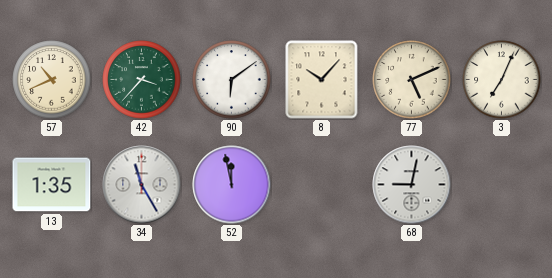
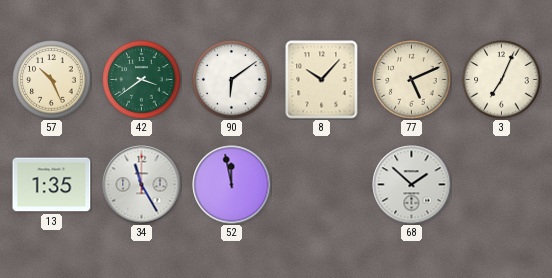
57: 10:41 -> 10:26
42: 3:37 -> 3:39
68: 9:02 -> 1:52
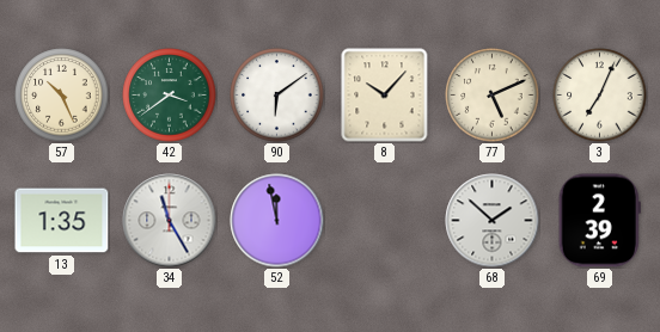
69: none -> 2:39
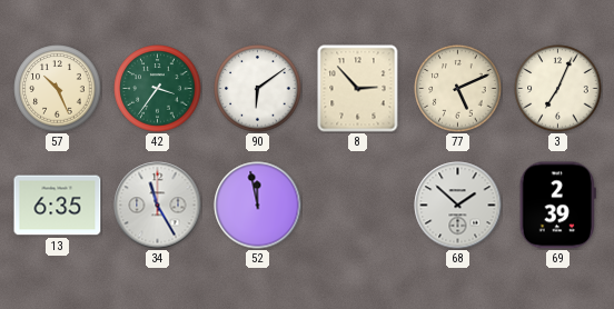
42: 3:39 -> 3:36
8: 10:07 -> 2:53
13: 1:35 -> 6:35
